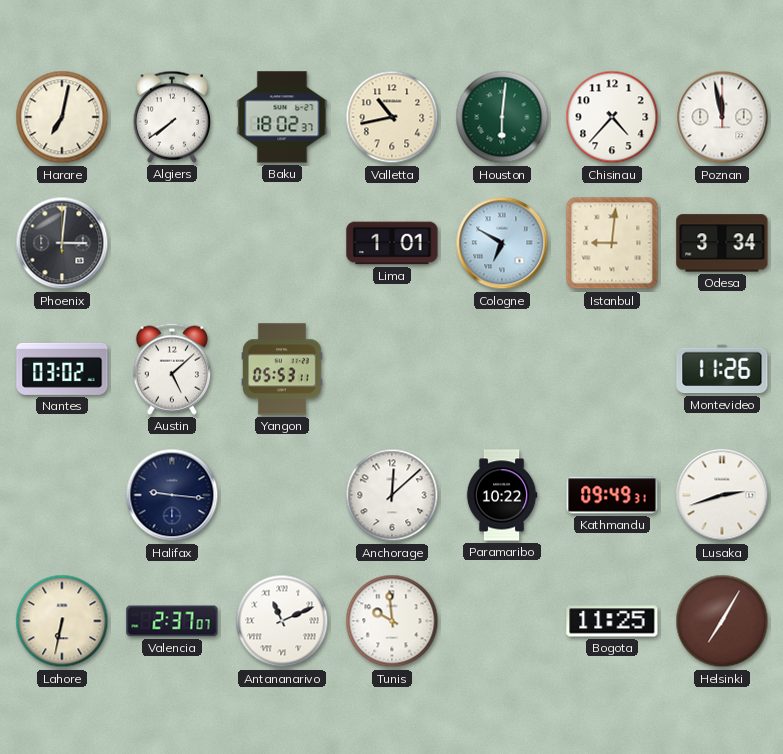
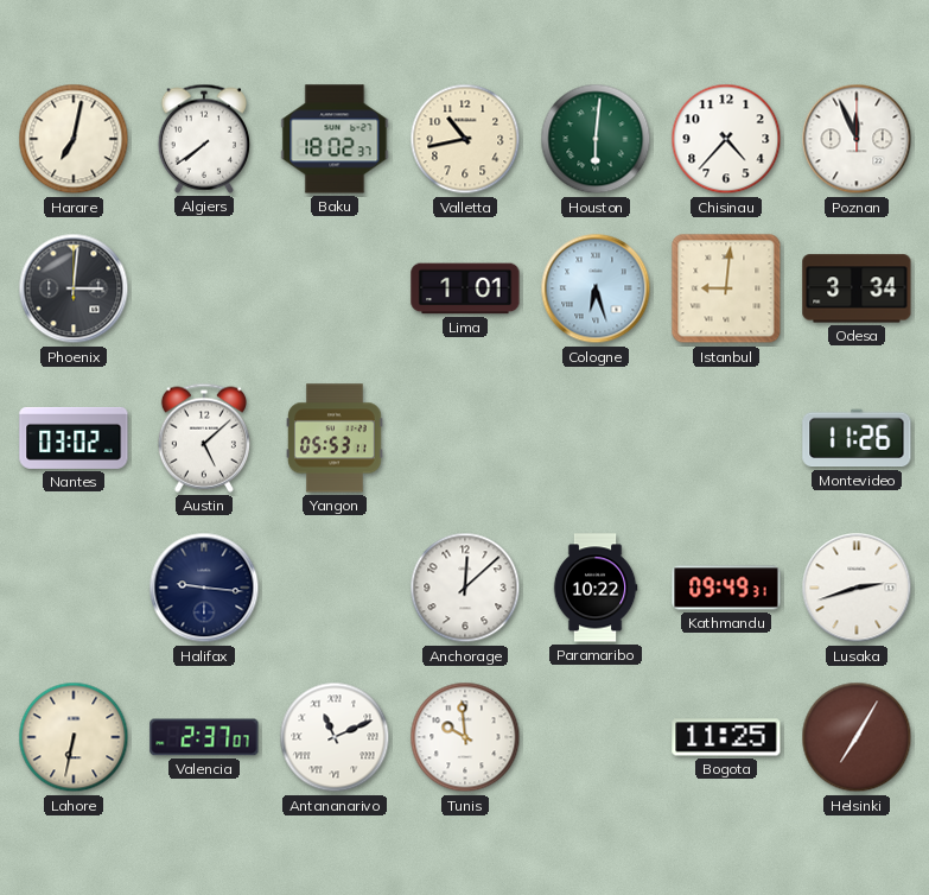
Poznan: 11:58 -> 11:56
Cologne: 6:50 -> 6:27
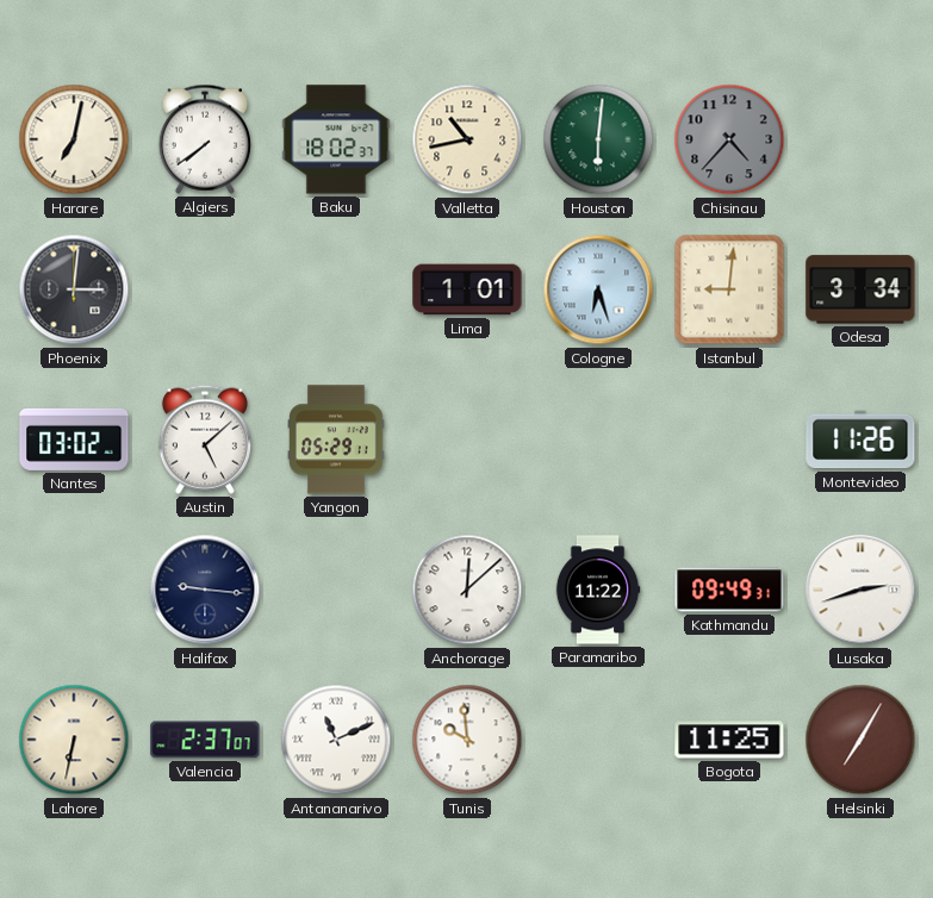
Chisinau dial: white -> grey
Poznan: 11:56 -> none
Yangon: 05:53 -> 05:29
Paramaribo: 10:22 -> 11:22
